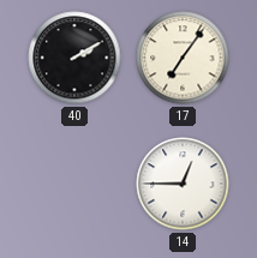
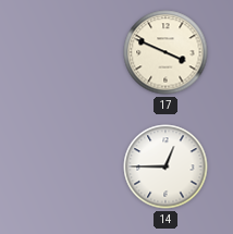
40: 2:10 -> none
17: 7:06 -> 3:49
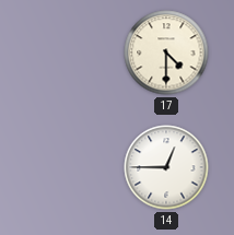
17: 3:49 -> 4:30
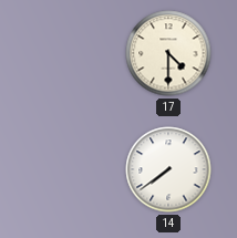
14: 12:45 -> 7:39
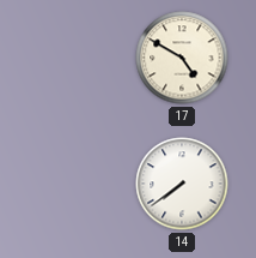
17: 4:30 -> 4:50
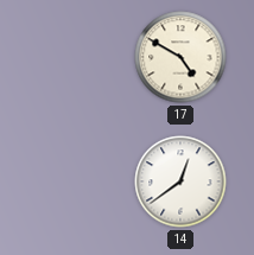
14: 7:39 -> 12:39
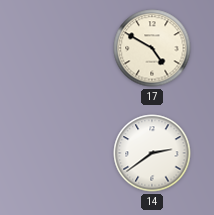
14: 12:39 -> 2:39
